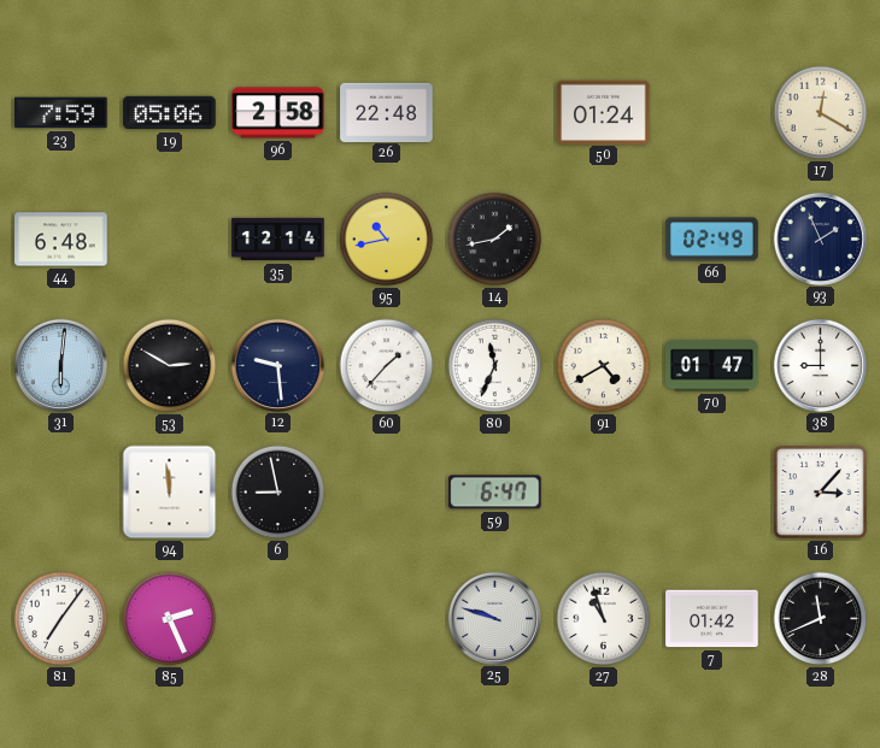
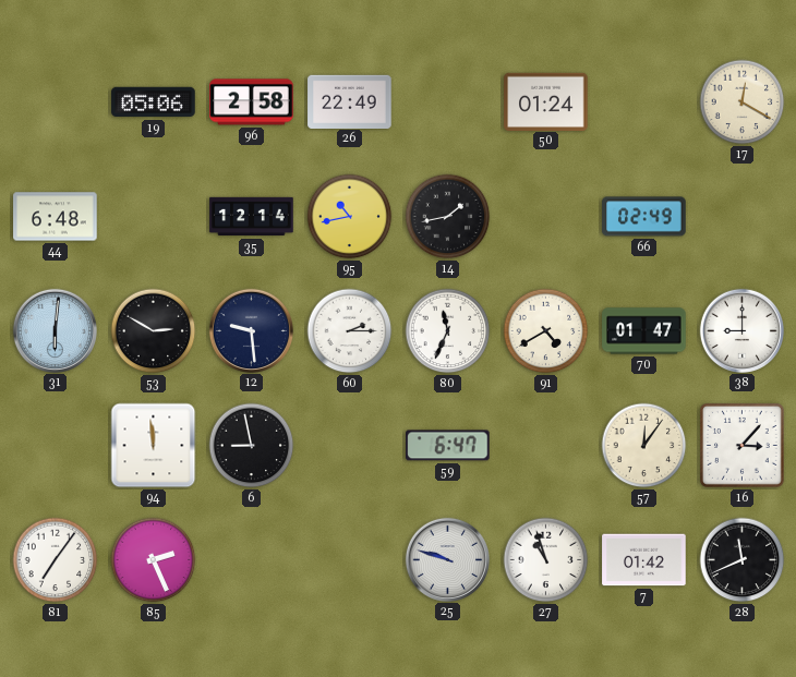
23: 7:59 -> none
26: 22:48 -> 22:49
93: 1:56 -> none
60: 1:37 -> 2:15
57: none -> 12:06
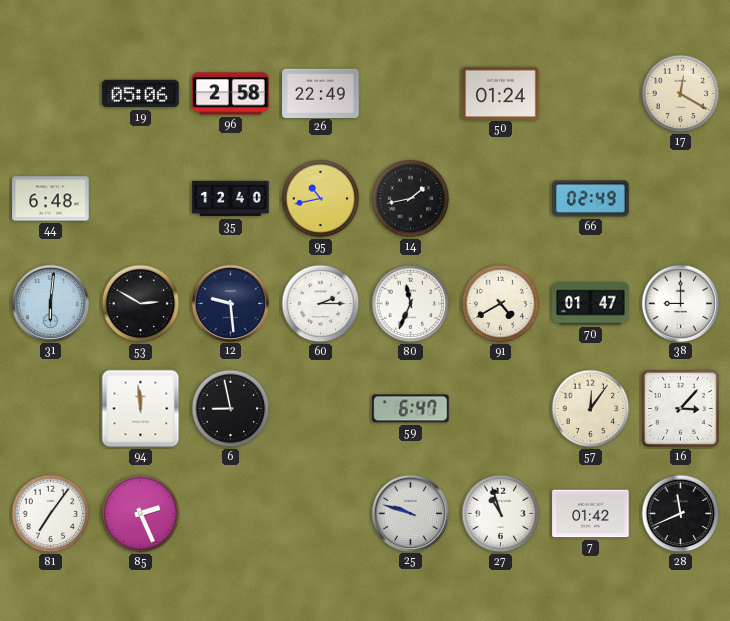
35: 12:14 -> 12:40
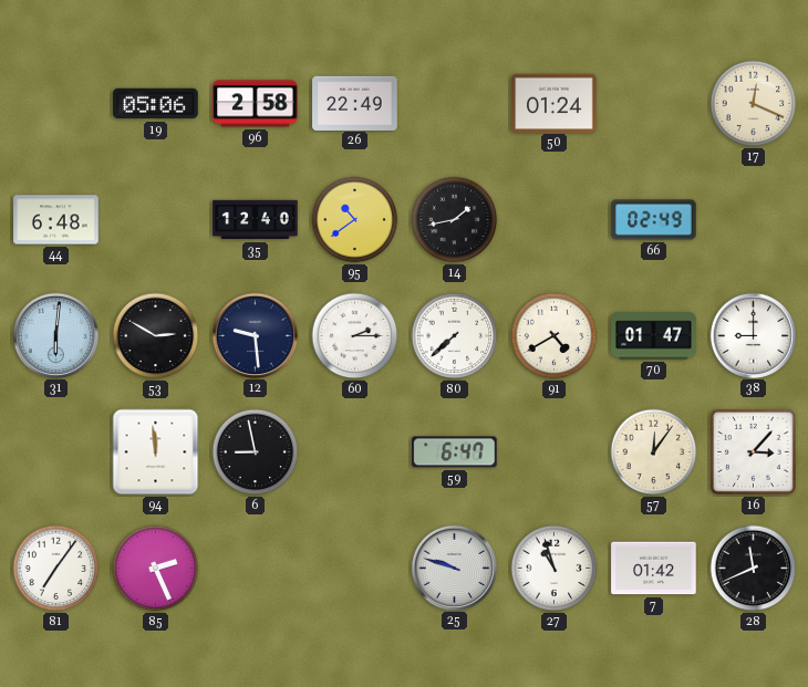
17: 12:20 -> 12:19
95: 10:43 -> 10:39
80: 11:34 -> 7:38
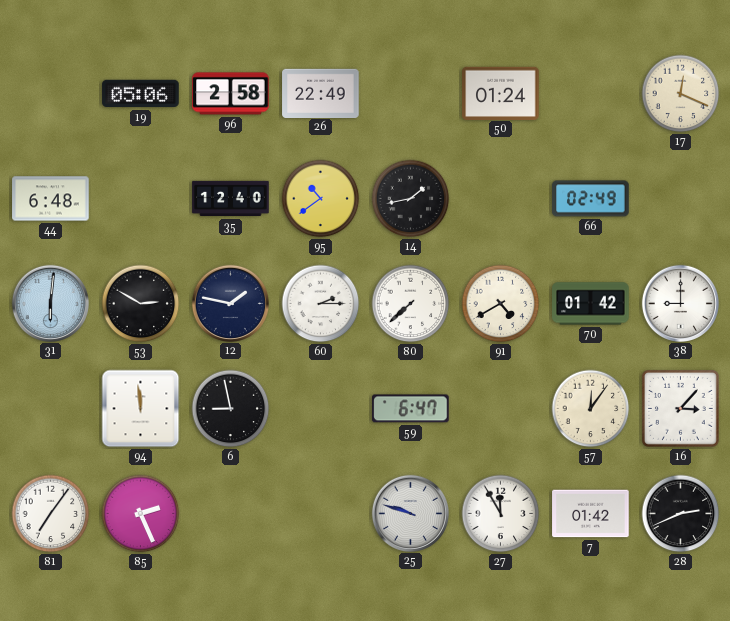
12: 9:29 -> 1:47
70: 01:47 -> 01:42
27: 10:57 -> 11:55
28: 11:41 -> 2:41
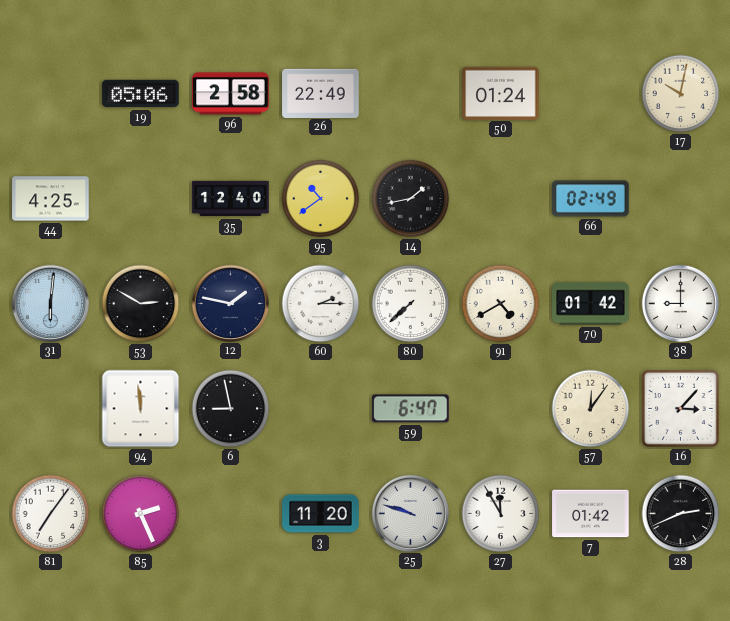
17: 12:19 -> 10:02
44: 6:48 -> 4:25
3: none -> 11:20
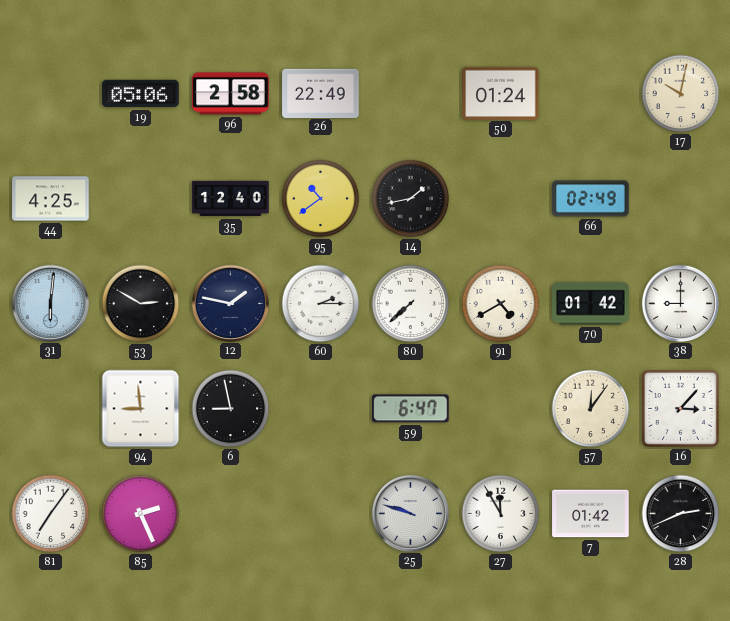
94: 11:59 -> 8:59
3: 11:20 -> none
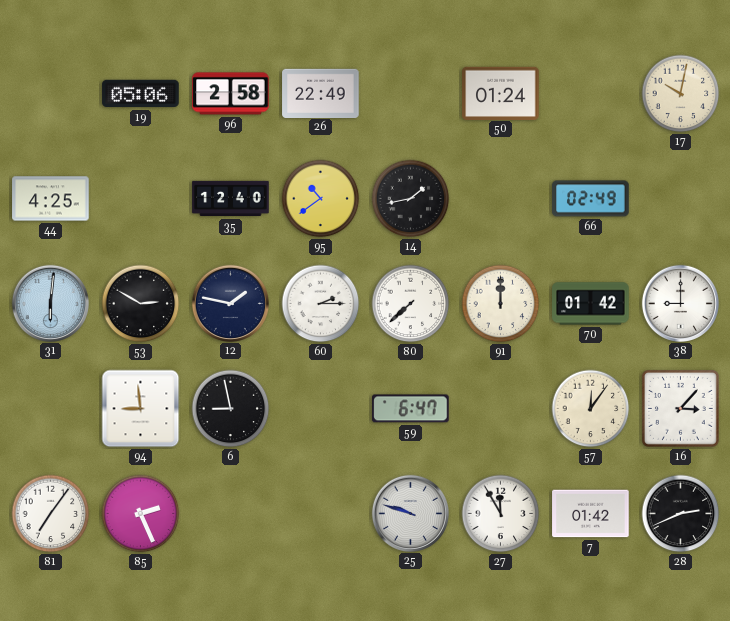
91: 4:40 -> 12:00
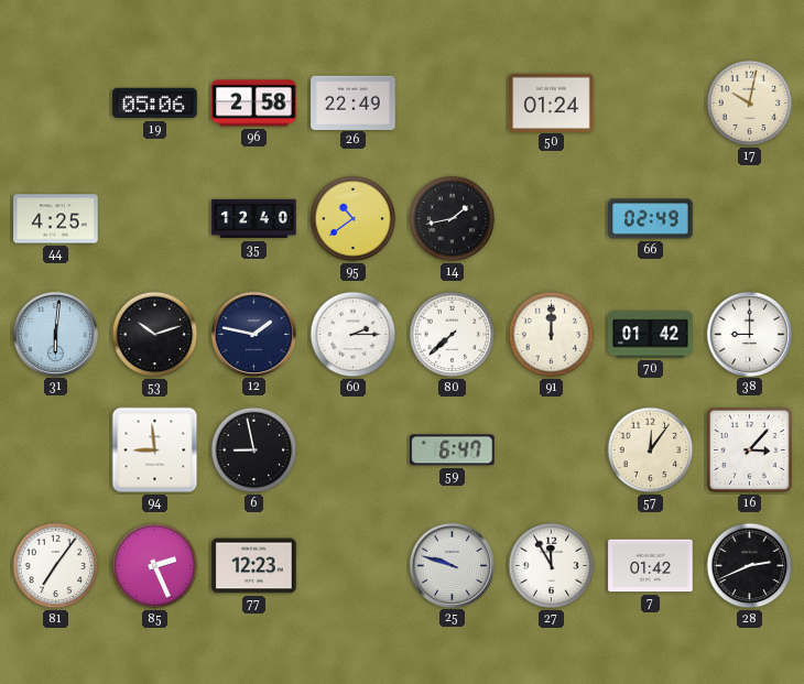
53: 2:50 -> 10:12
77: none -> 12:23
